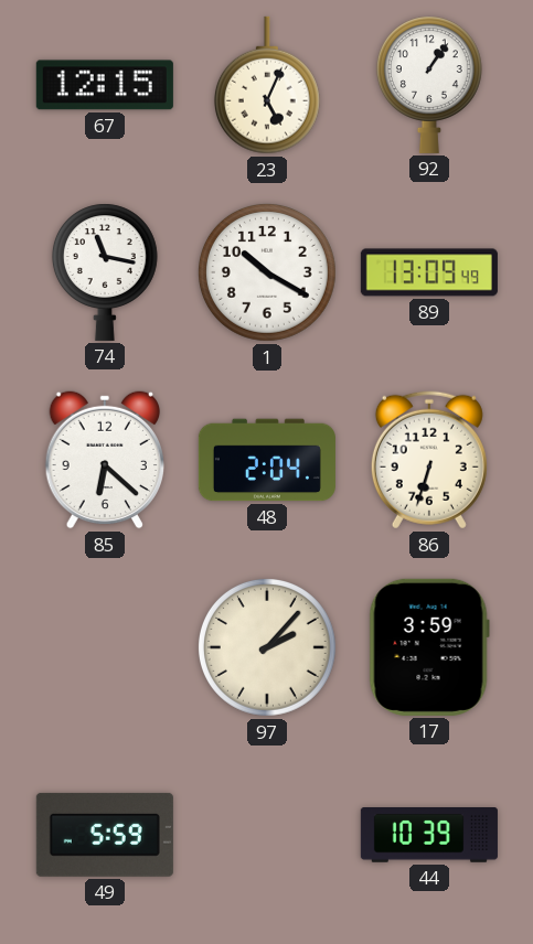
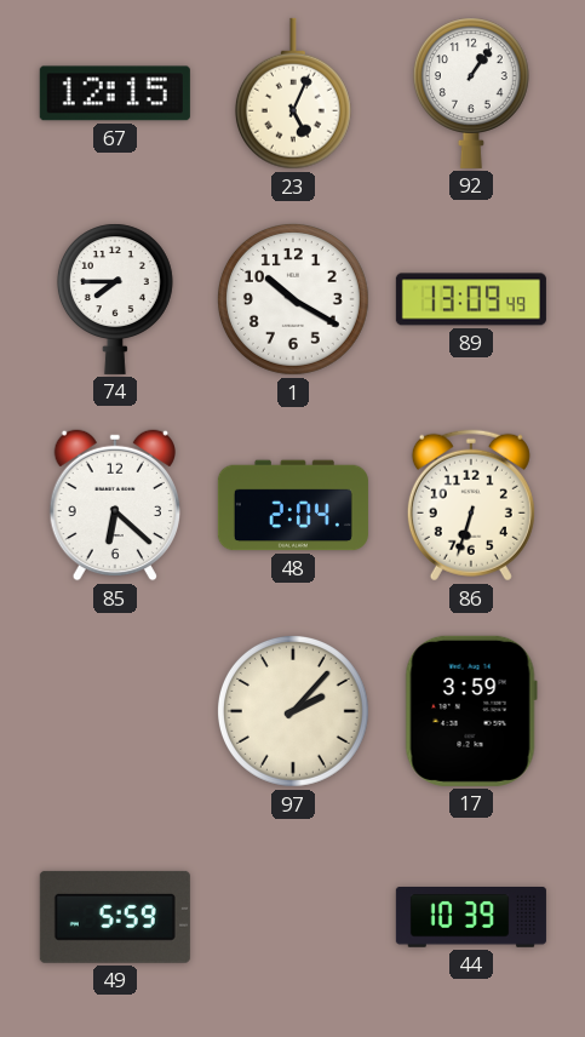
74: 11:17 -> 7:45
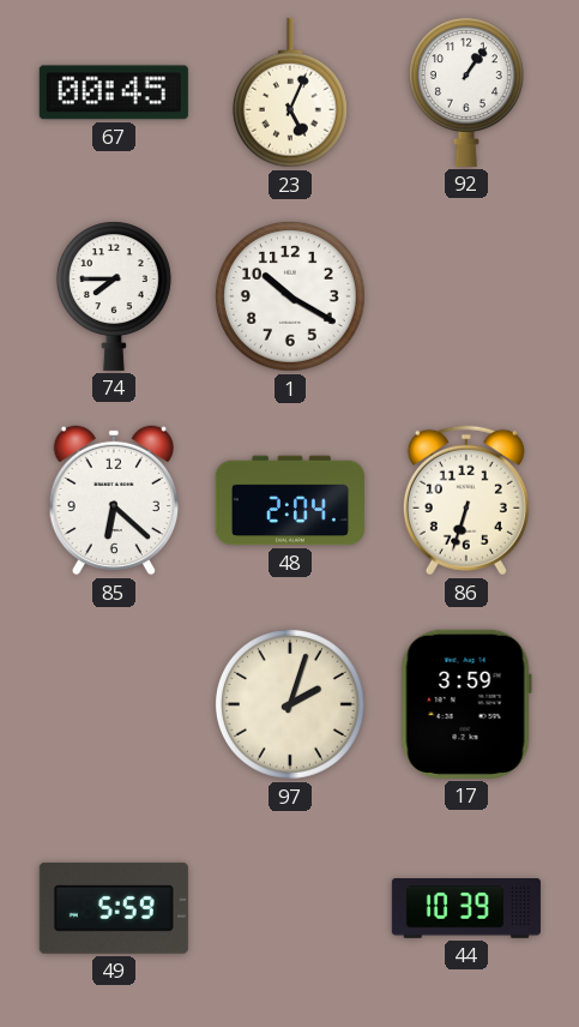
67: 12:15 -> 00:45
89: 13:09 -> none
97: 2:07 -> 2:03
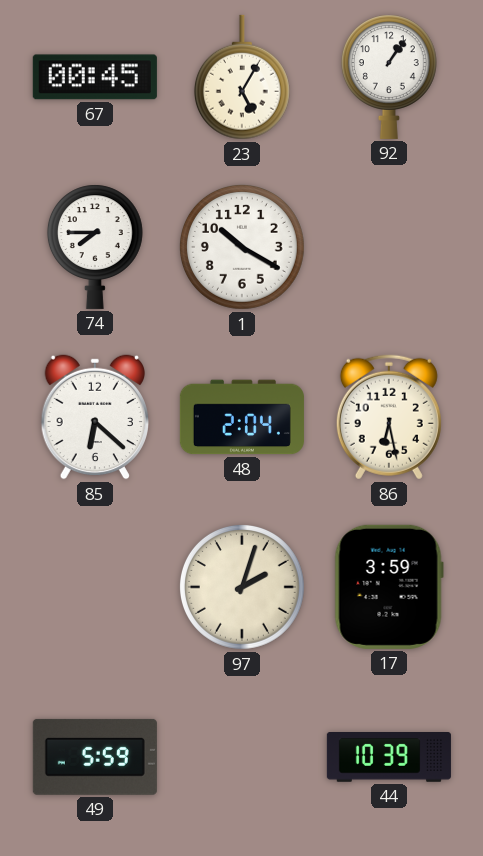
23: 5:04 -> 5:05
86: 6:33 -> 6:28
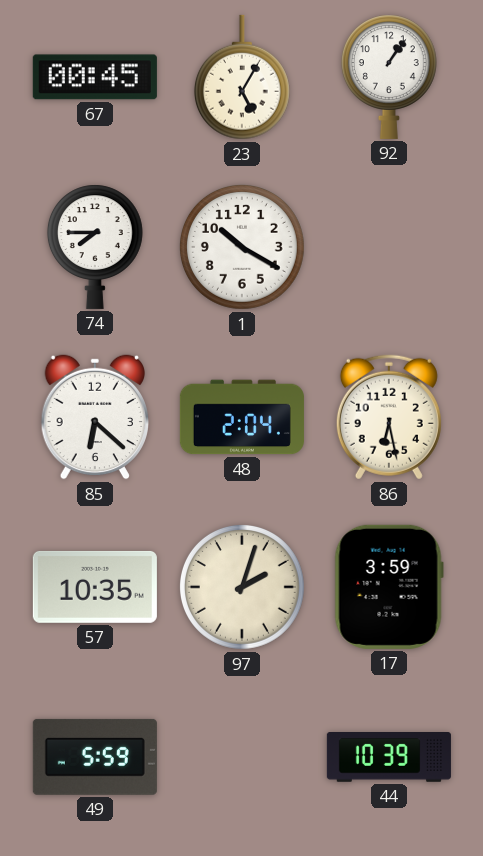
57: none -> 10:35
